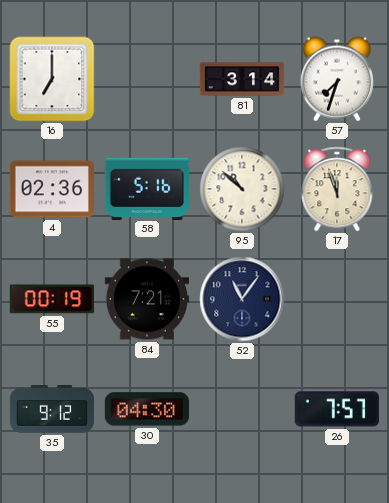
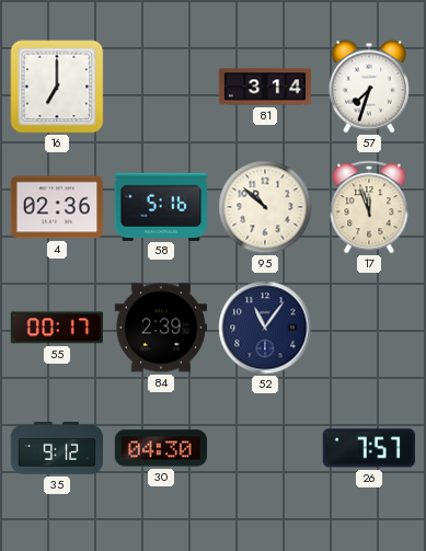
55: 00:19 -> 00:17
84: 7:21 -> 2:39
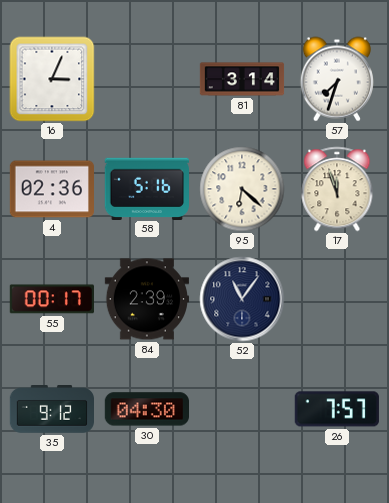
16: 7:00 -> 3:04
95: 10:52 -> 6:22
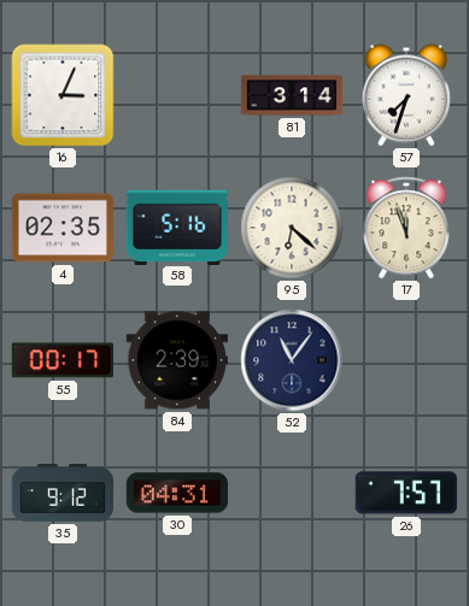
4: 02:36 -> 02:35
30: 04:30 -> 04:31
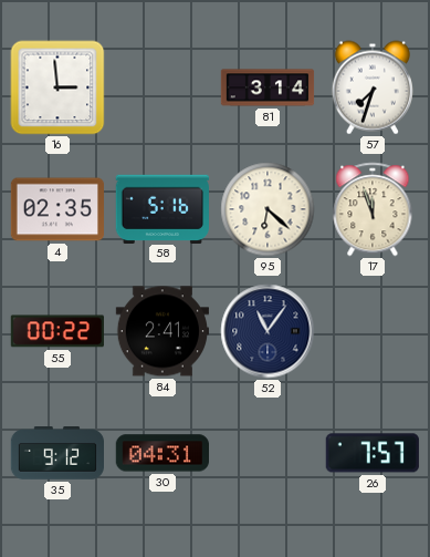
16: 3:04 -> 2:59
55: 00:17 -> 00:22
84: 2:39 -> 2:41
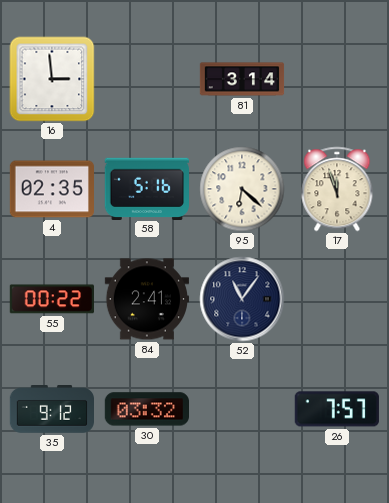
57: 7:33 -> none
30: 04:31 -> 03:32
